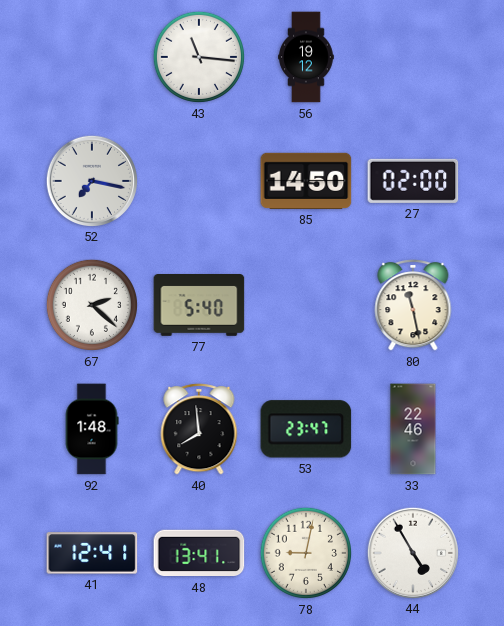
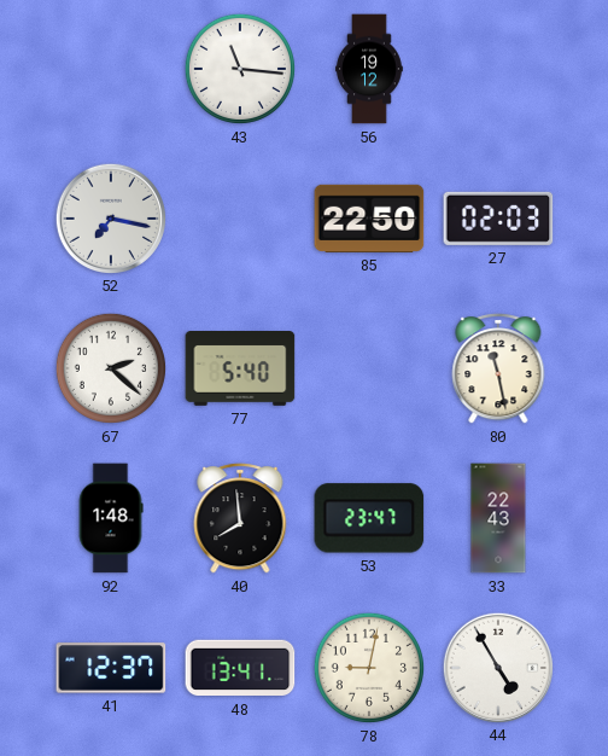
85: 14:50 -> 22:50
27: 02:00 -> 02:03
33: 22:46 -> 22:43
41: 12:41 -> 12:37
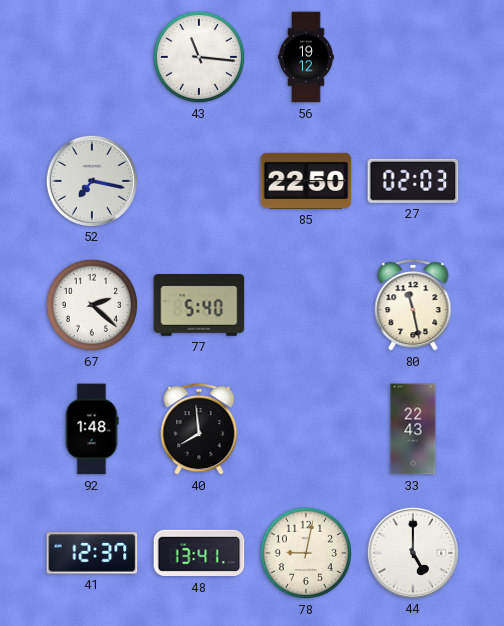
53: 23:47 -> none
44: 4:55 -> 5:00
